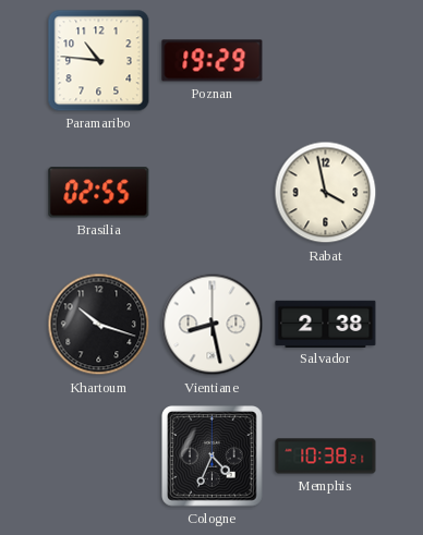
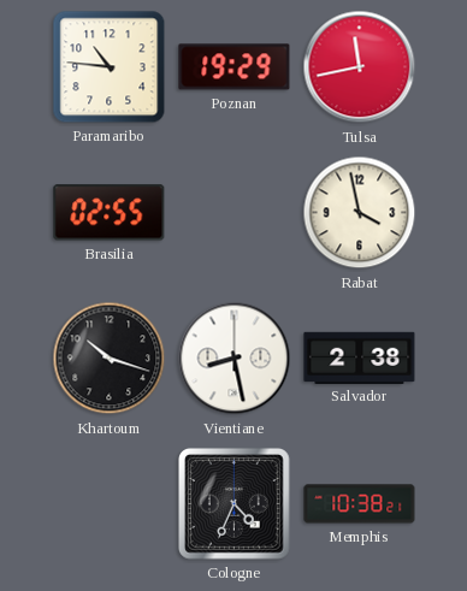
Tulsa: none -> 11:43
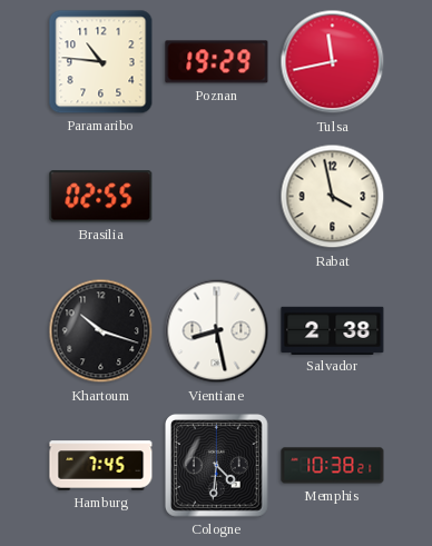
Hamburg: none -> 7:45
Cologne: 4:34 -> 4:31
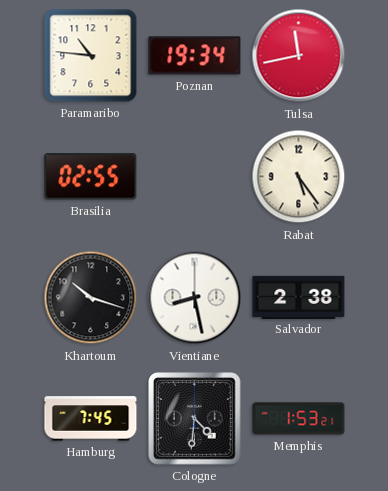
Poznan: 19:29 -> 19:34
Rabat: 3:58 -> 5:24
Memphis: 10:38 -> 1:53
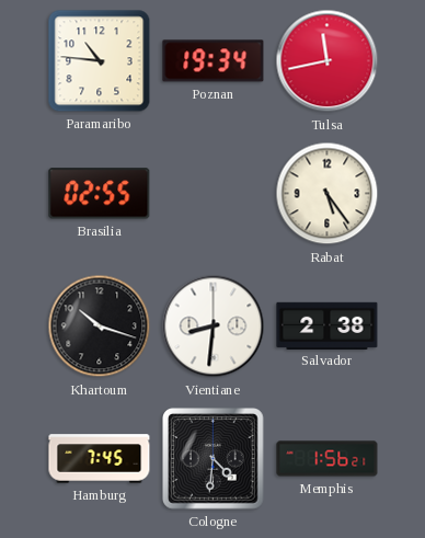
Vientiane: 8:28 -> 8:31
Memphis: 1:53 -> 1:56
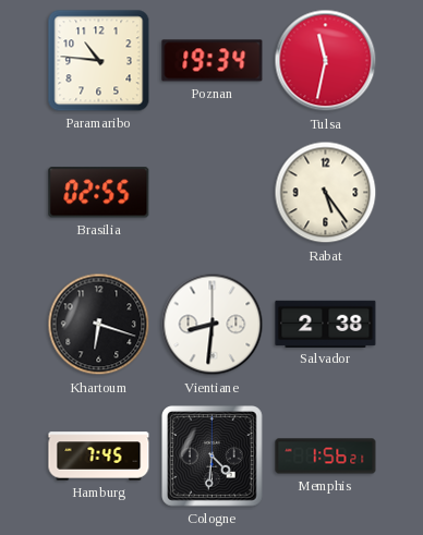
Tulsa: 11:43 -> 11:32
Khartoum: 10:18 -> 6:18
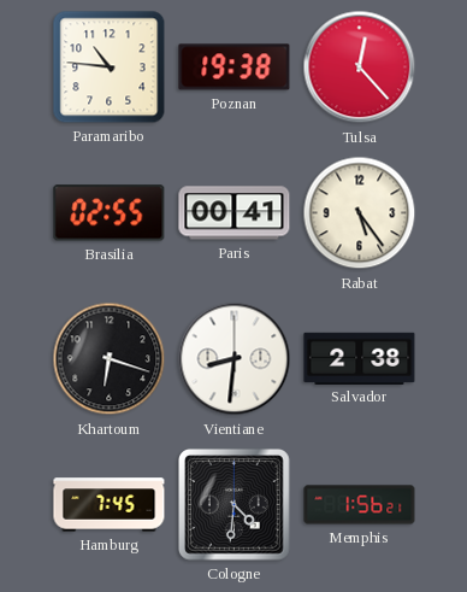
Poznan: 19:34 -> 19:38
Tulsa: 11:32 -> 12:23
Paris: none -> 00:41
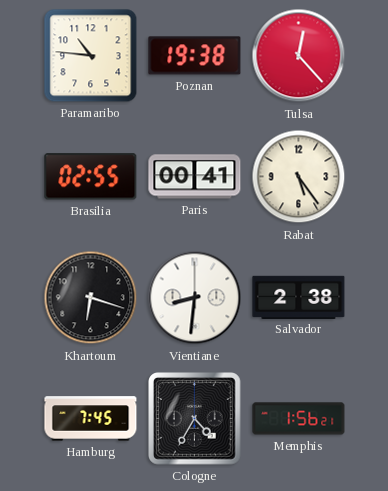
Cologne: 4:31 -> 4:35
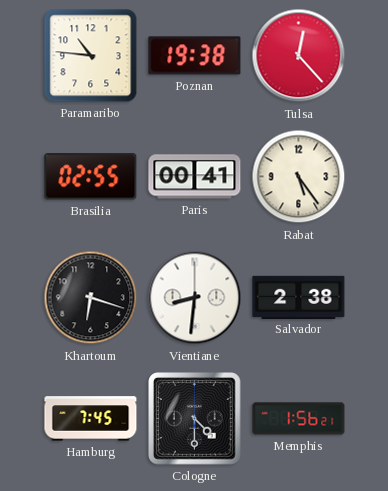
Cologne: 4:35 -> 4:30
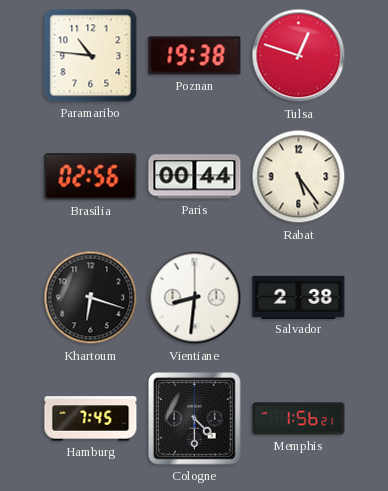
Tulsa: 12:23 -> 12:48
Brasilia: 02:55 -> 02:56
Paris: 00:41 -> 00:44
